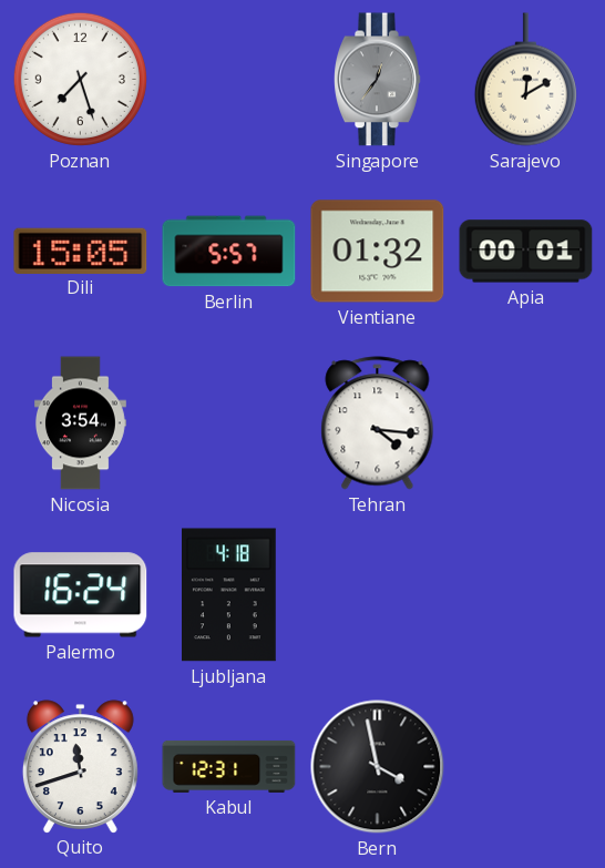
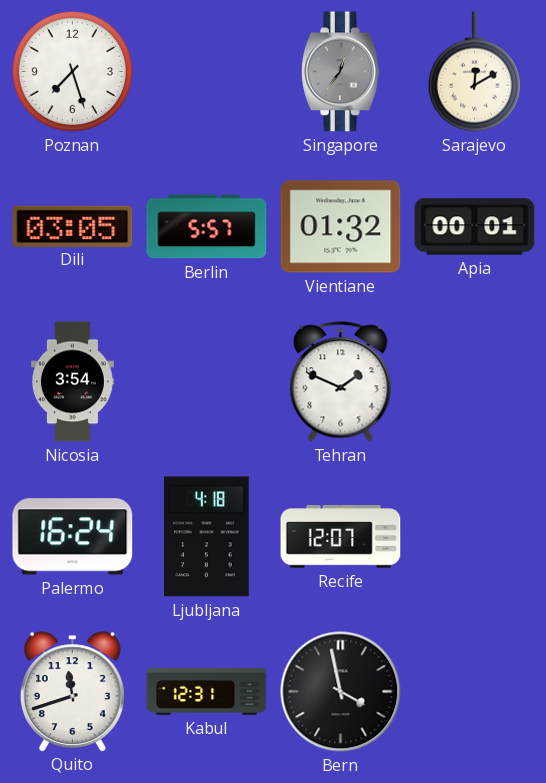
Dili: 15:05 -> 03:05
Tehran: 4:16 -> 1:49
Recife: none -> 12:07
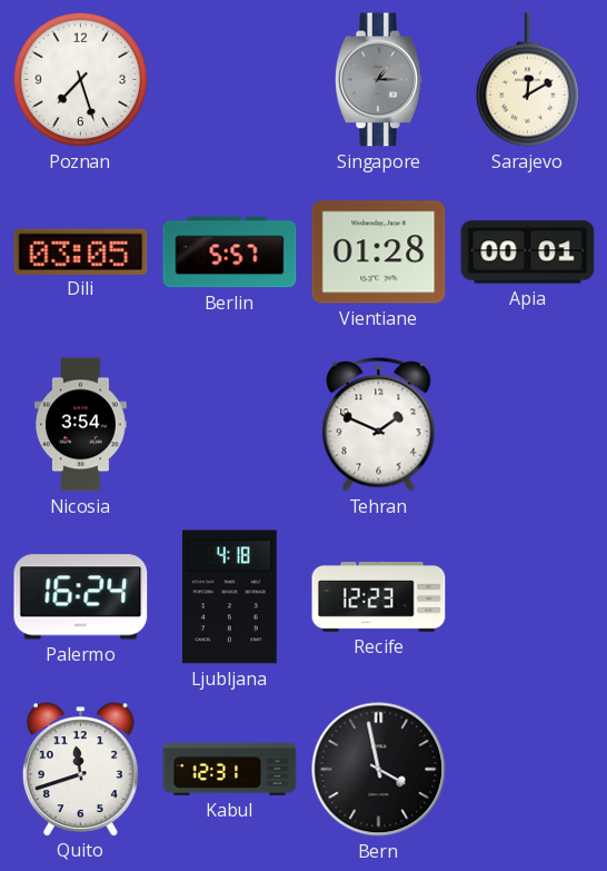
Singapore: 12:36 -> 1:15
Vientiane: 01:32 -> 01:28
Recife: 12:07 -> 12:23
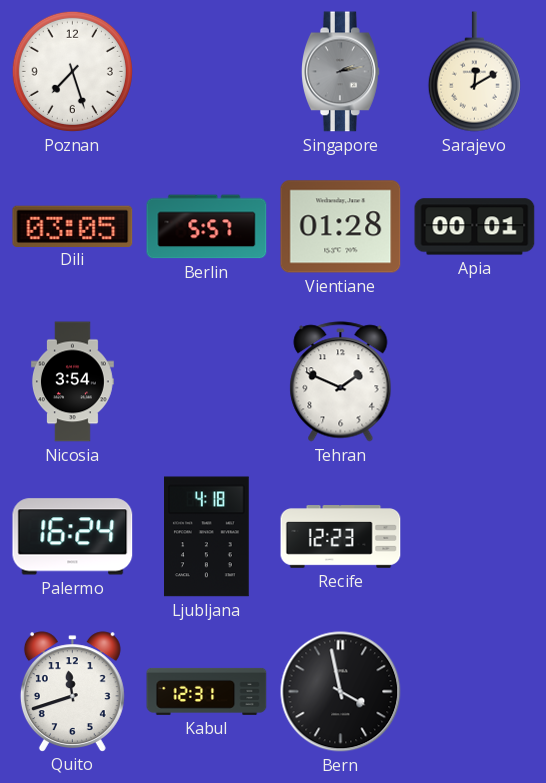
Singapore: 1:15 -> 2:13
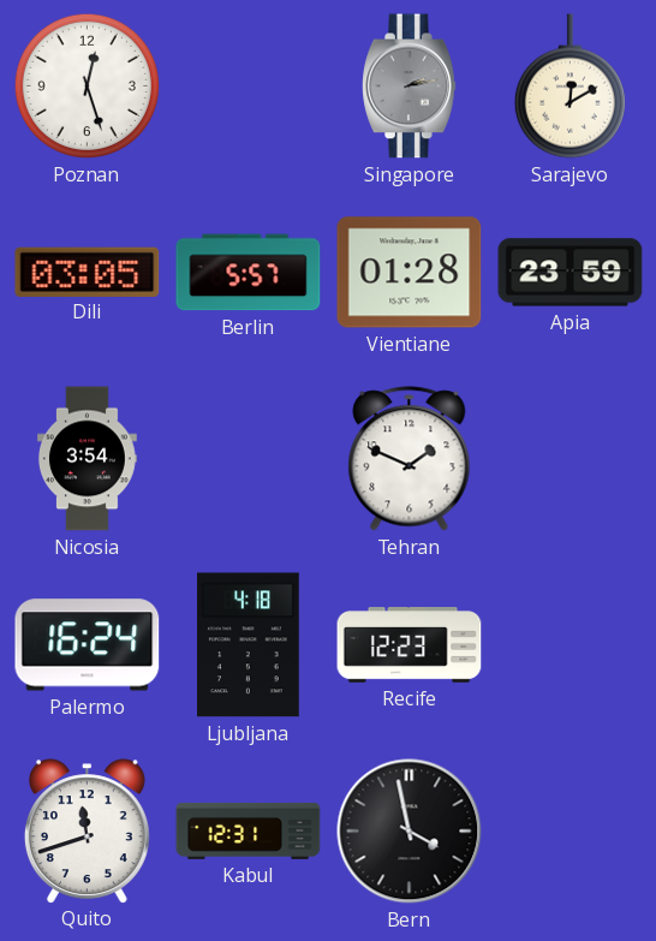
Poznan: 7:27 -> 12:27
Apia: 00:01 -> 23:59
